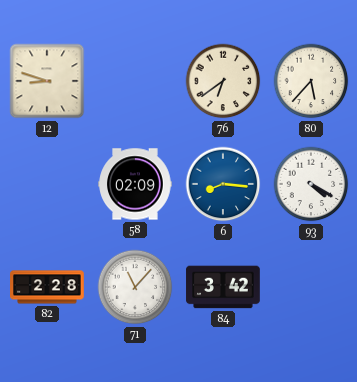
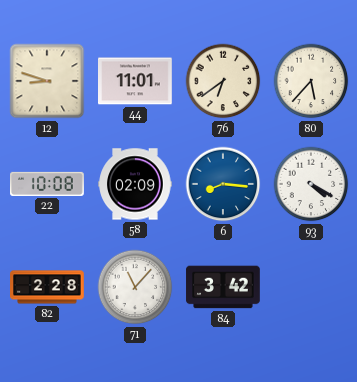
44: none -> 11:01
22: none -> 10:08
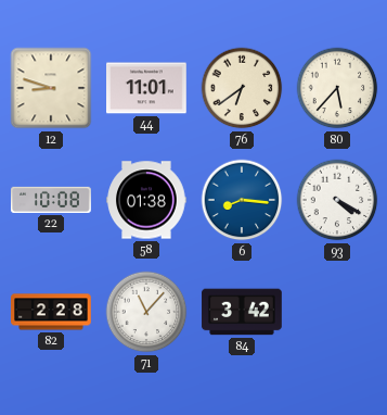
58: 02:09 -> 01:38
